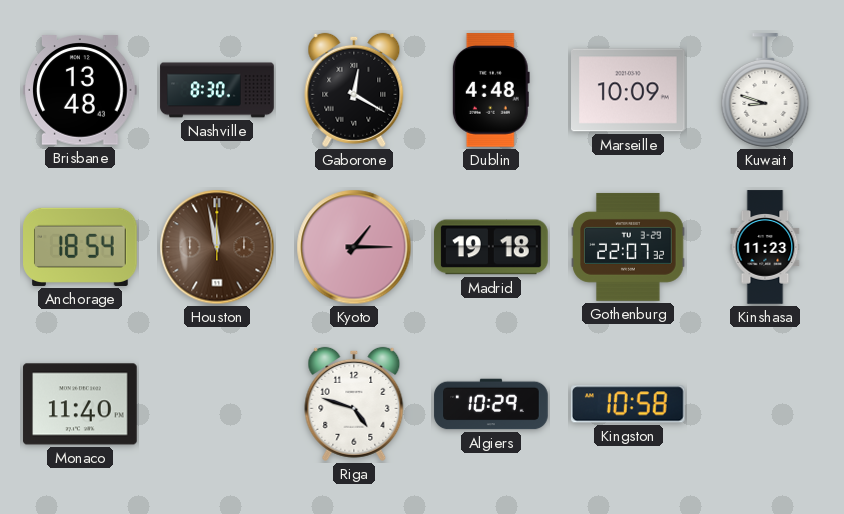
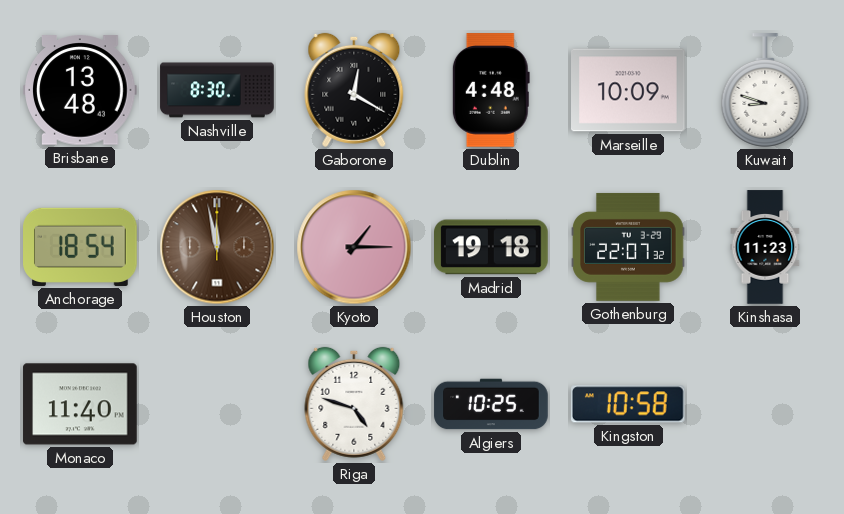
Algiers: 10:29 -> 10:25
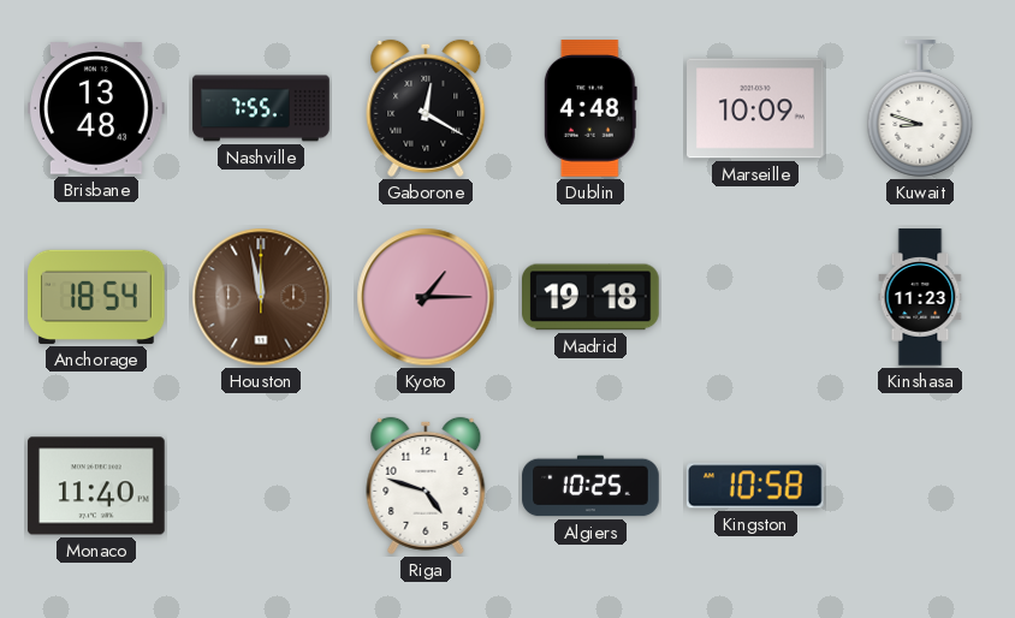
Nashville: 8:30 -> 7:55
Gothenburg: 22:07 -> none
